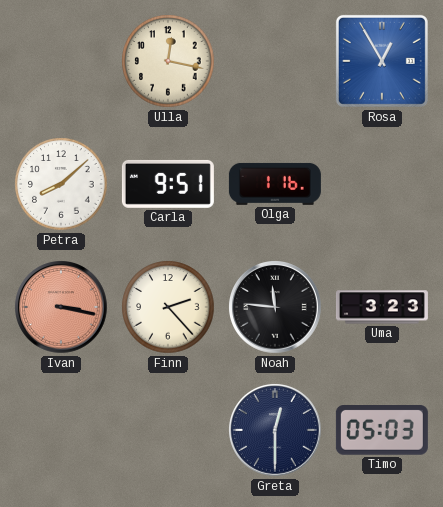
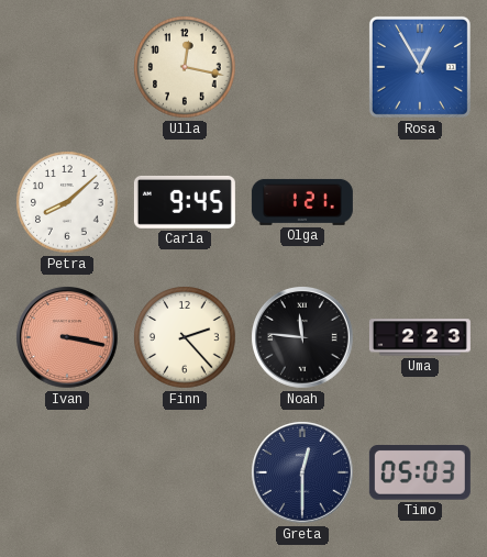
Carla: 9:51 -> 9:45
Olga: 1:16 -> 1:21
Uma: 3:23 -> 2:23
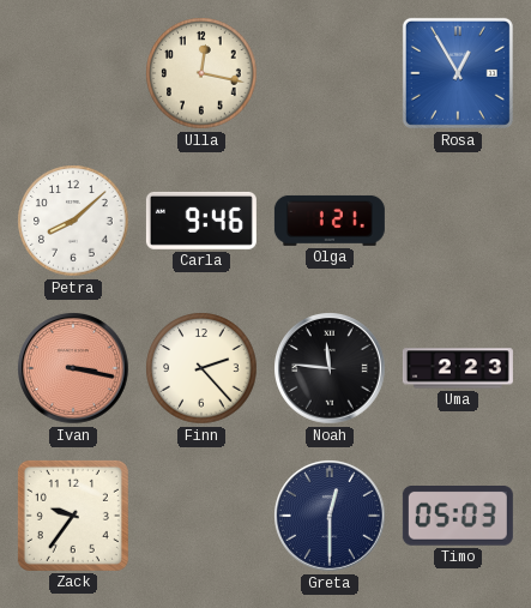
Carla: 9:45 -> 9:46
Zack: none -> 9:36
